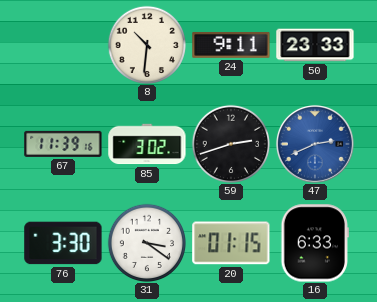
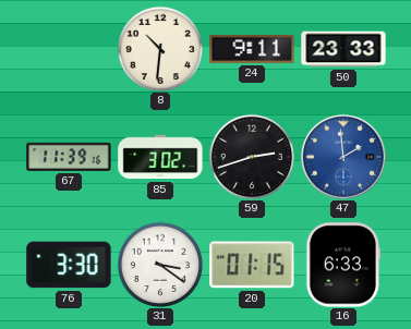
47: 2:41 -> 1:59
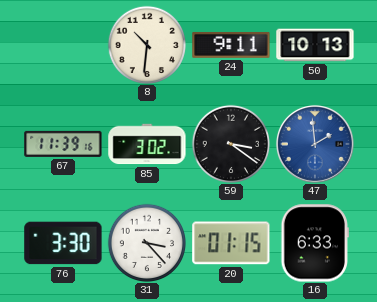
50: 23:33 -> 10:13
59: 2:42 -> 3:21
31: 3:21 -> 3:23
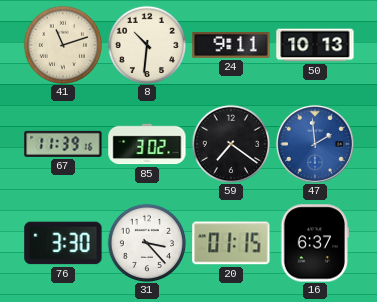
41: none -> 11:12
59: 3:21 -> 7:21
16: 6:33 -> 6:37
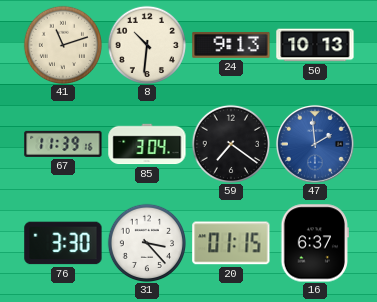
24: 9:11 -> 9:13
85: 3:02 -> 3:04
